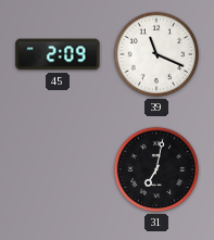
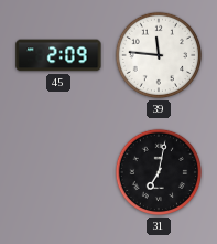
39: 11:19 -> 11:46
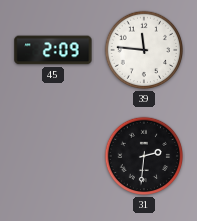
31: 7:02 -> 2:31
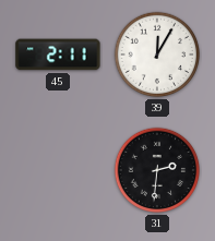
45: 2:09 -> 2:11
39: 11:46 -> 12:05
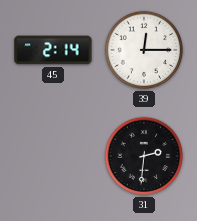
45: 2:11 -> 2:14
39: 12:05 -> 12:15
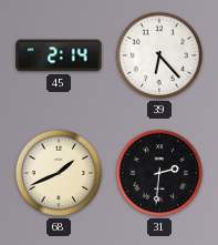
39: 12:15 -> 6:23
68: none -> 1:41
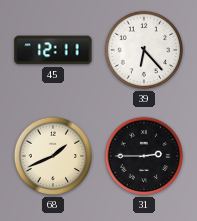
45: 2:14 -> 12:11
31: 2:31 -> 2:45
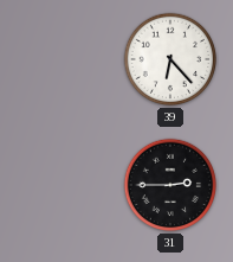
45: 12:11 -> none
68: 1:41 -> none
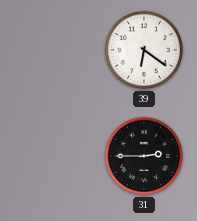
39: 6:23 -> 6:21
